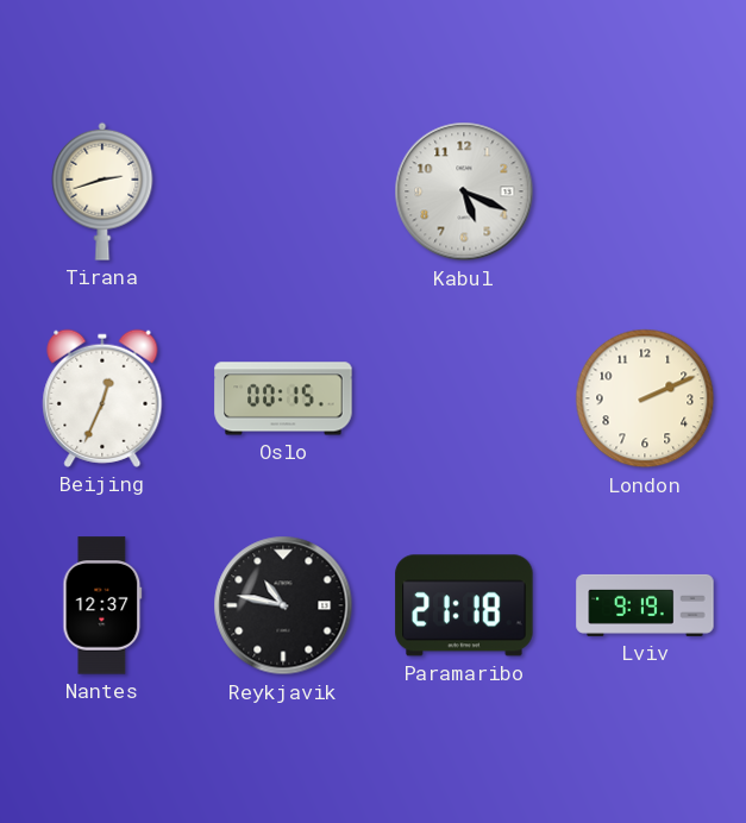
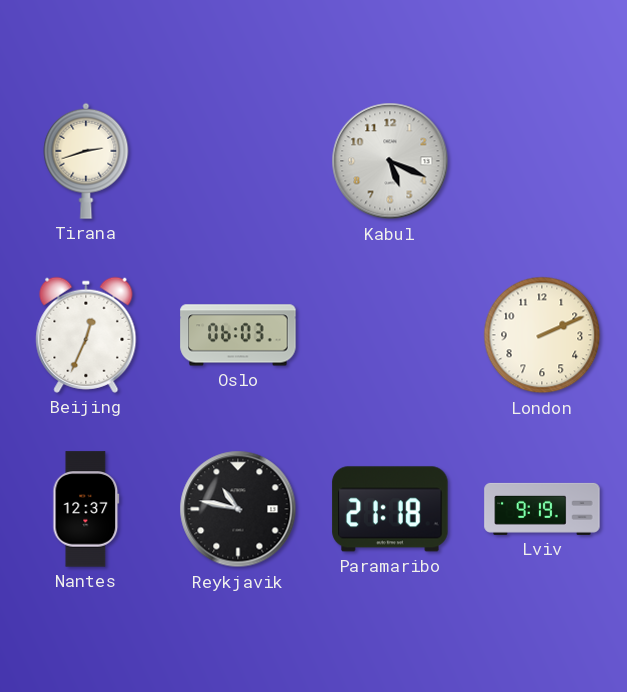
Oslo: 00:15 -> 06:03
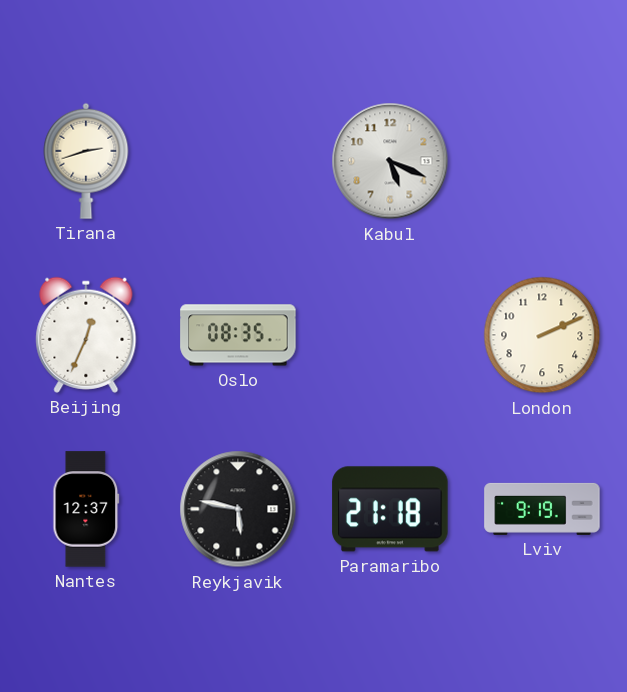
Oslo: 06:03 -> 08:35
Reykjavik: 10:47 -> 5:47
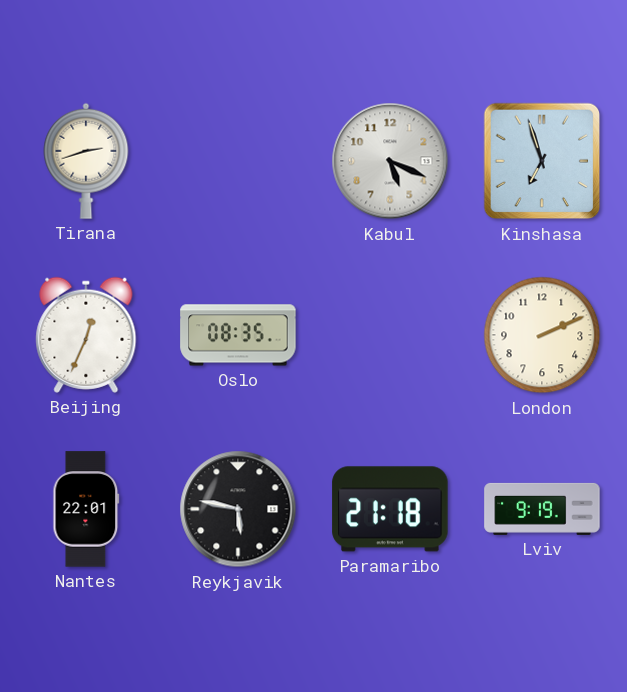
Kinshasa: none -> 6:57
Nantes: 12:37 -> 22:01
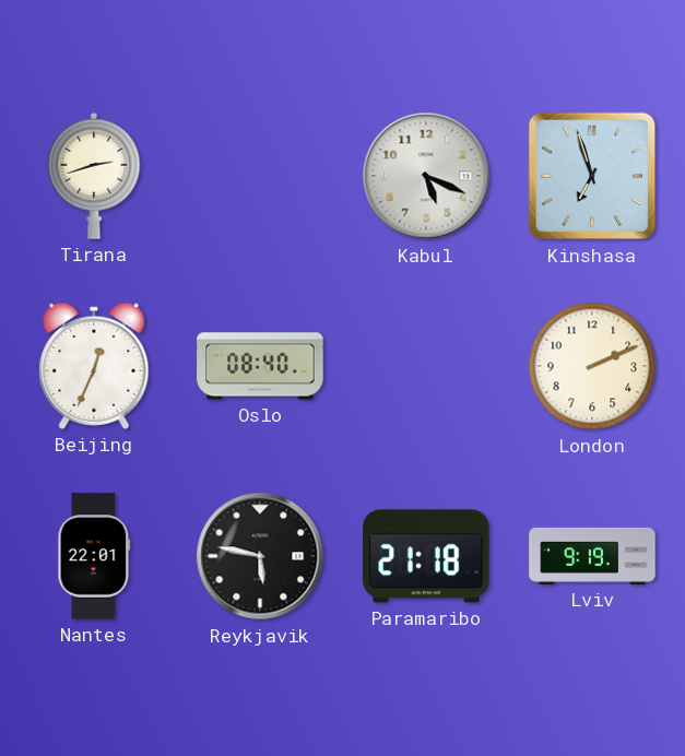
Oslo: 08:35 -> 08:40
